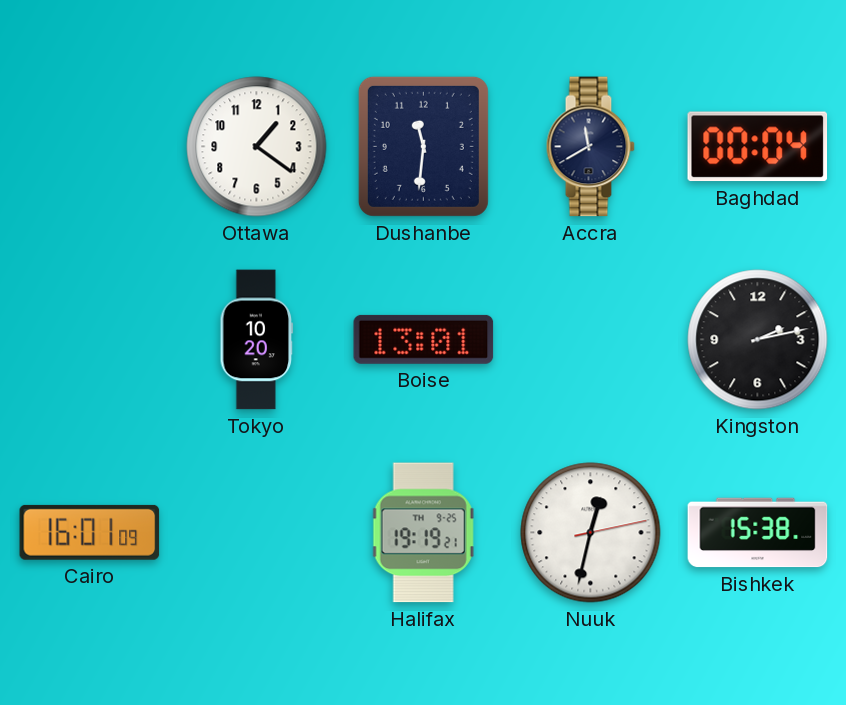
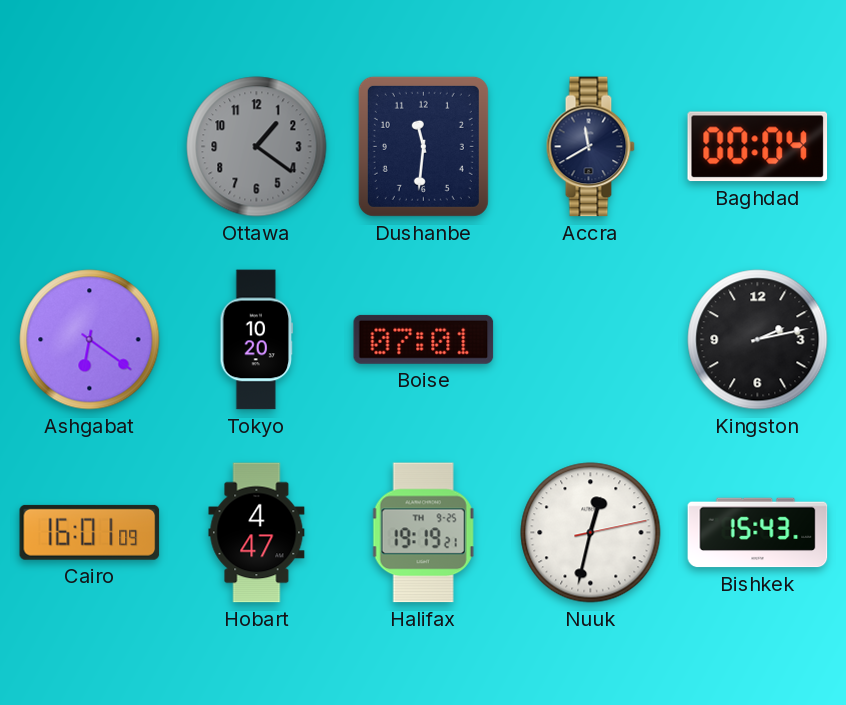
Ottawa dial: white -> grey
Ashgabat: none -> 6:21
Boise: 13:01 -> 07:01
Hobart: none -> 4:47
Bishkek: 15:38 -> 15:43
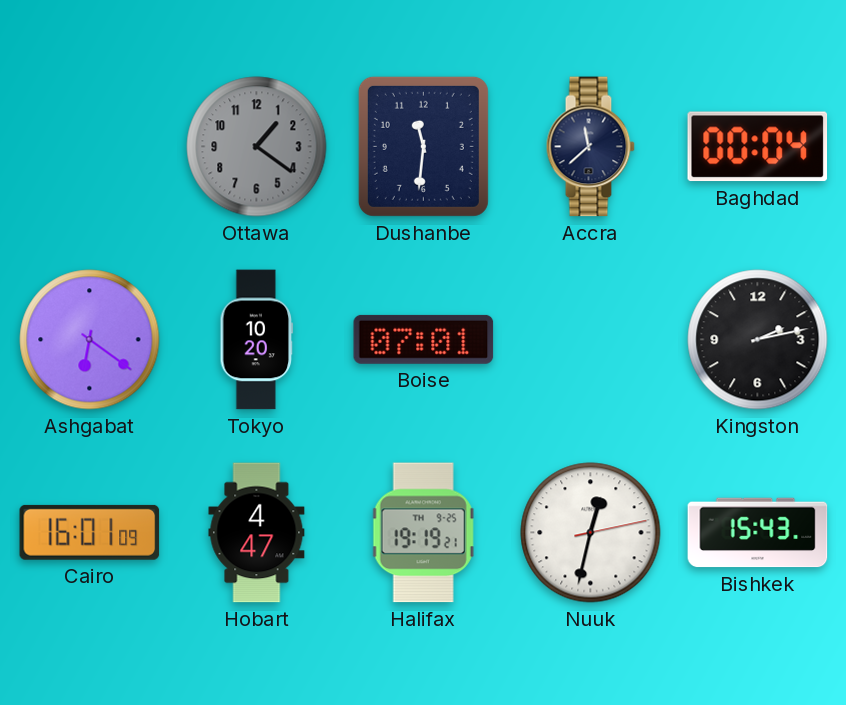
Accra: 11:40 -> 11:38
